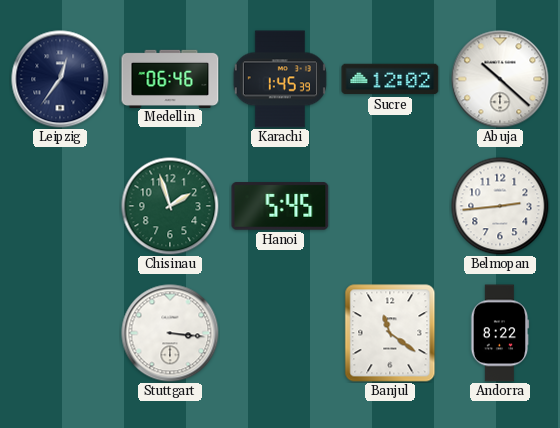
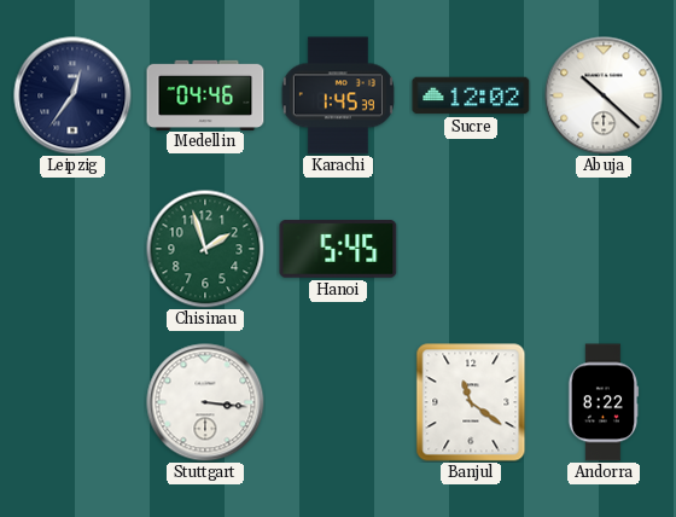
Medellin: 06:46 -> 04:46
Belmopan: 2:44 -> none
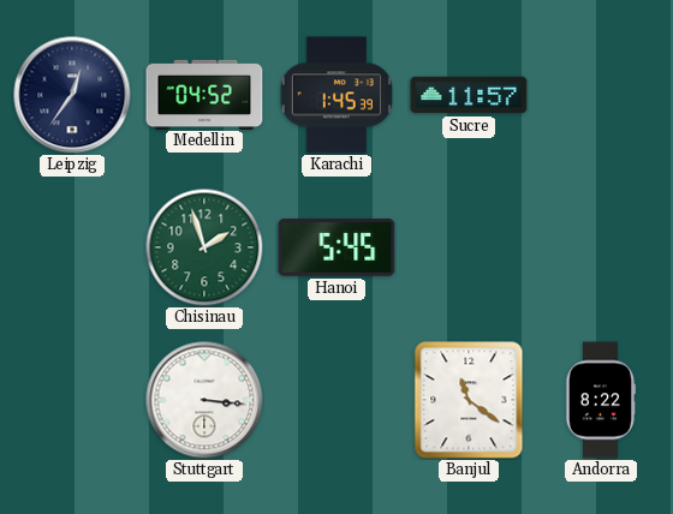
Medellin: 04:46 -> 04:52
Sucre: 12:02 -> 11:57
Abuja: 10:22 -> none
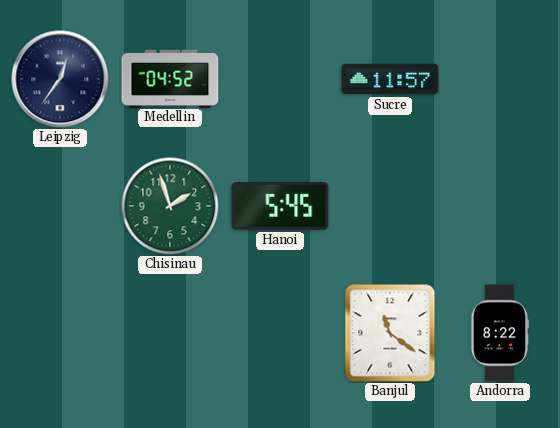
Karachi: 1:45 -> none
Stuttgart: 3:16 -> none
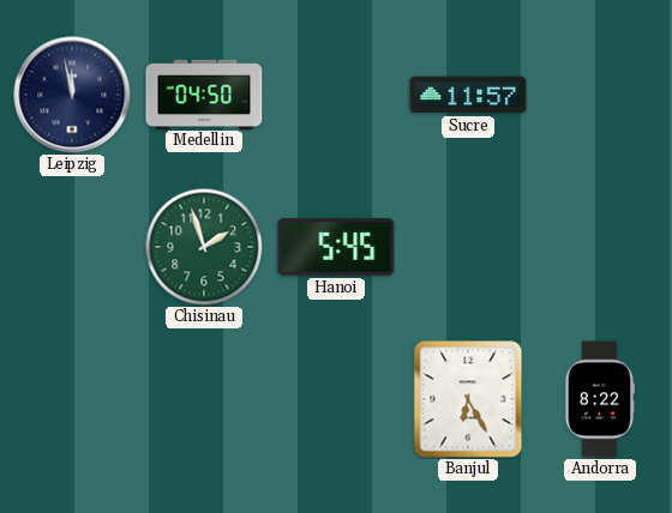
Leipzig: 12:36 -> 11:58
Medellin: 04:52 -> 04:50
Banjul: 11:21 -> 6:25
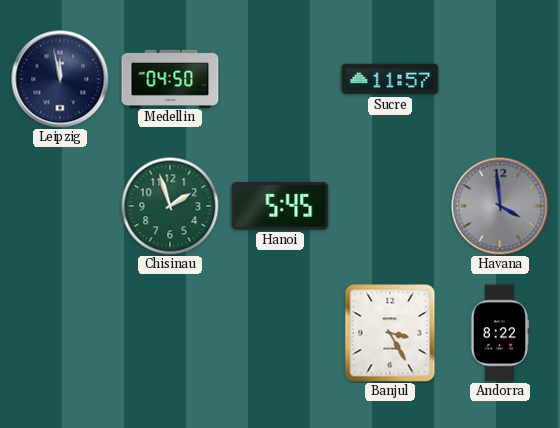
Havana: none -> 3:59
Banjul: 6:25 -> 3:25
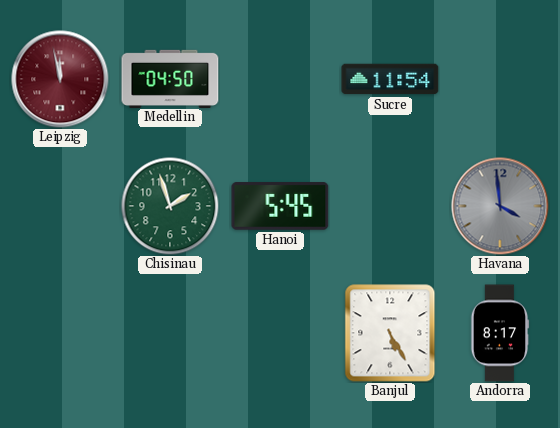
Leipzig dial: navy -> burgundy
Sucre: 11:57 -> 11:54
Banjul: 3:25 -> 5:25
Andorra: 8:22 -> 8:17
